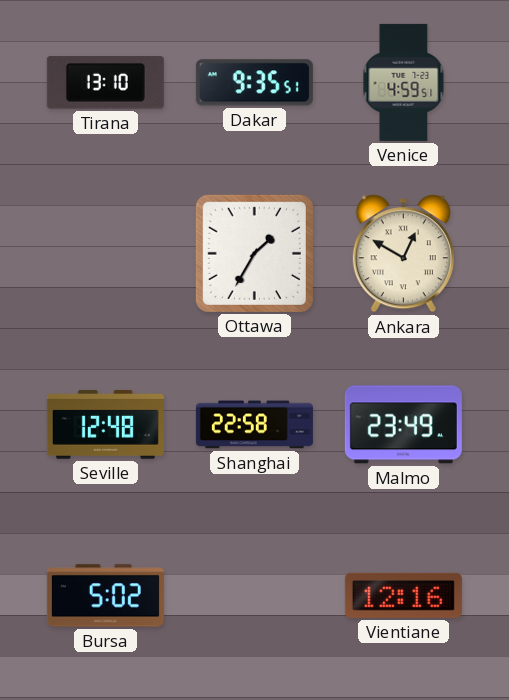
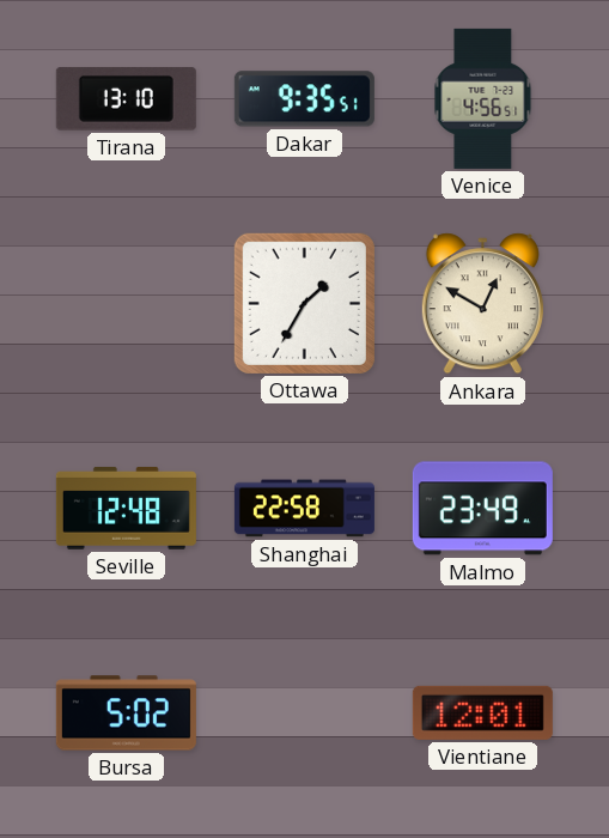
Venice: 4:59 -> 4:56
Vientiane: 12:16 -> 12:01
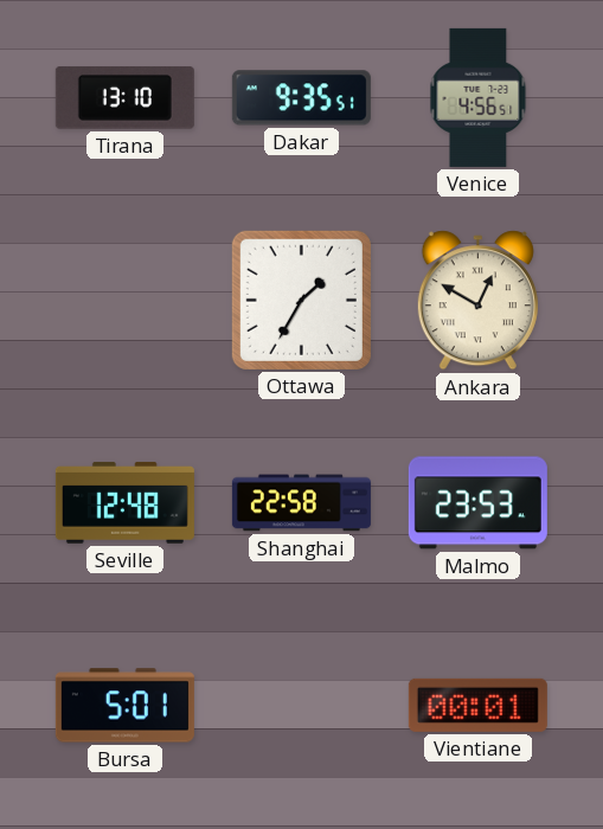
Malmo: 23:49 -> 23:53
Bursa: 5:02 -> 5:01
Vientiane: 12:01 -> 00:01
